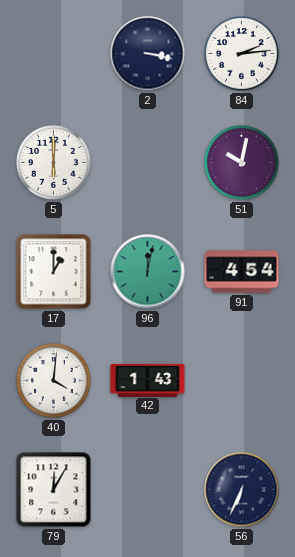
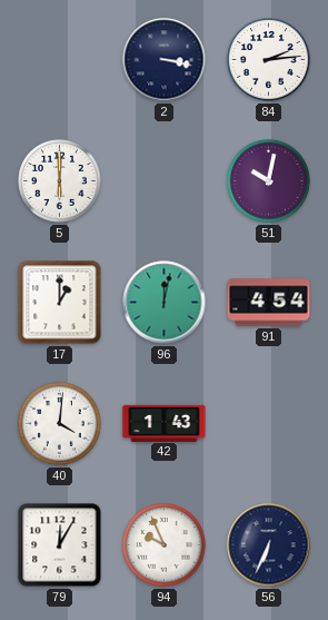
94: none -> 9:56
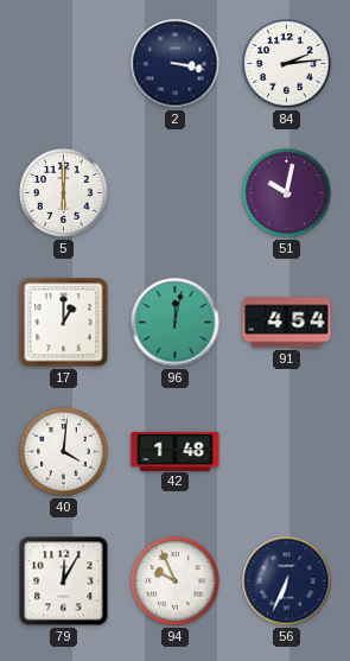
42: 1:43 -> 1:48
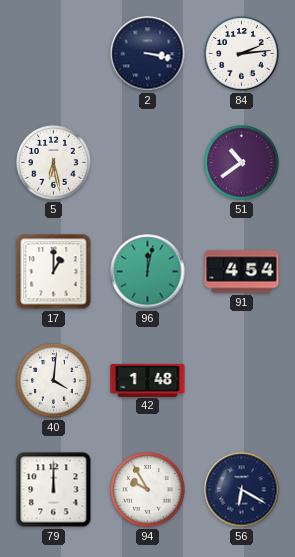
5: 6:00 -> 6:28
51: 10:02 -> 10:39
79: 12:05 -> 12:00
94: 9:56 -> 9:55
56: 6:34 -> 6:20
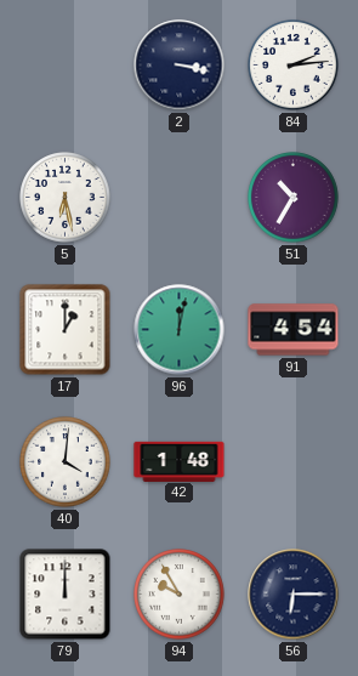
51: 10:39 -> 10:35
56: 6:20 -> 6:15
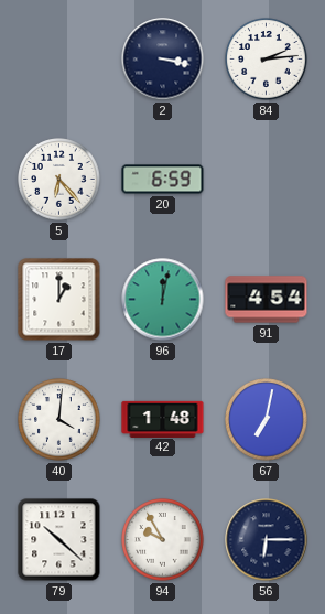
5: 6:28 -> 6:23
20: none -> 6:59
51: 10:35 -> none
67: none -> 7:02
79: 12:00 -> 10:22
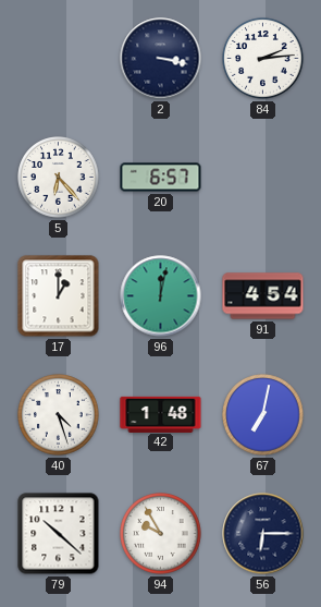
20: 6:59 -> 6:57
40: 4:01 -> 4:27
